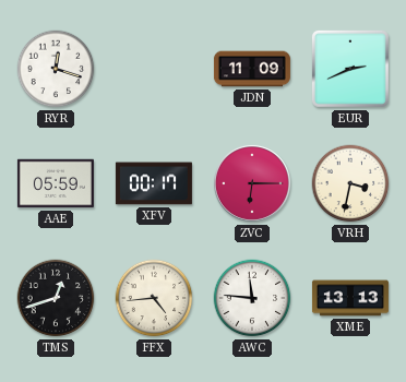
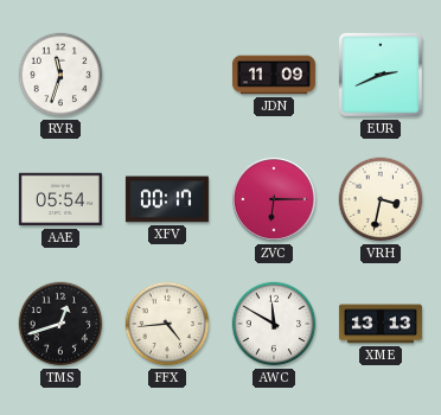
RYR: 12:18 -> 11:33
AAE: 05:59 -> 05:54
AWC: 11:46 -> 11:50
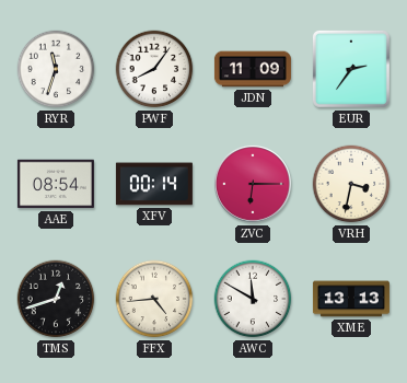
PWF: none -> 8:06
EUR: 2:41 -> 2:36
AAE: 05:54 -> 08:54
XFV: 00:17 -> 00:14
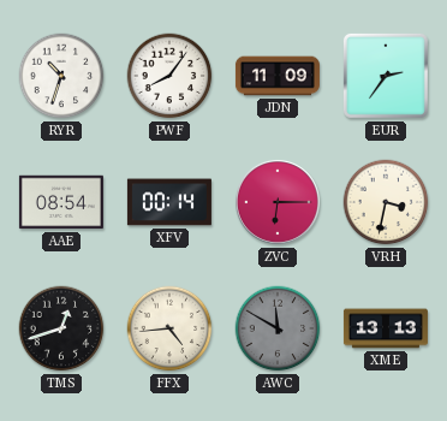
RYR: 11:33 -> 10:33
AWC dial: white -> grey
